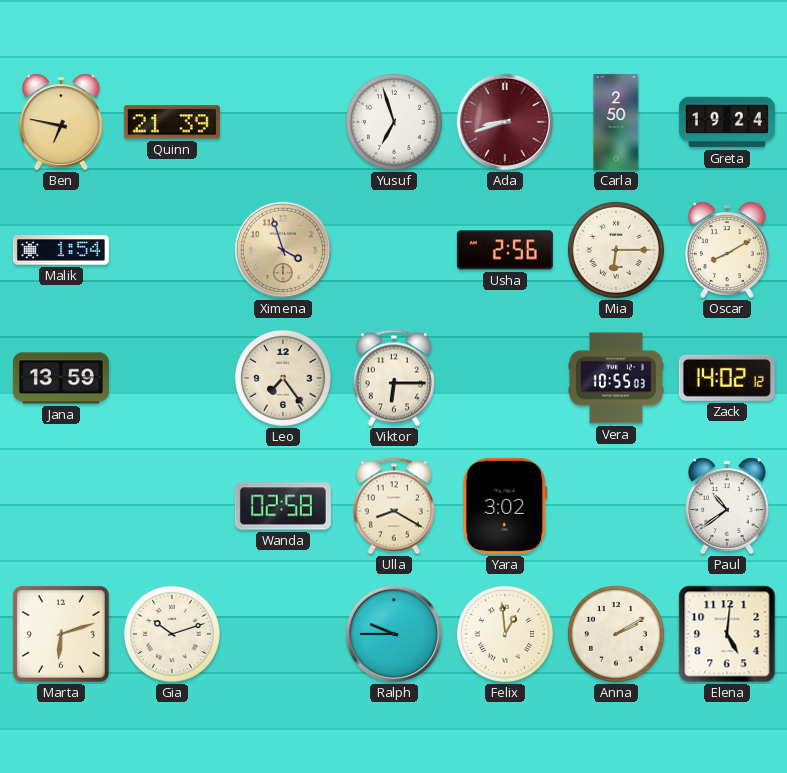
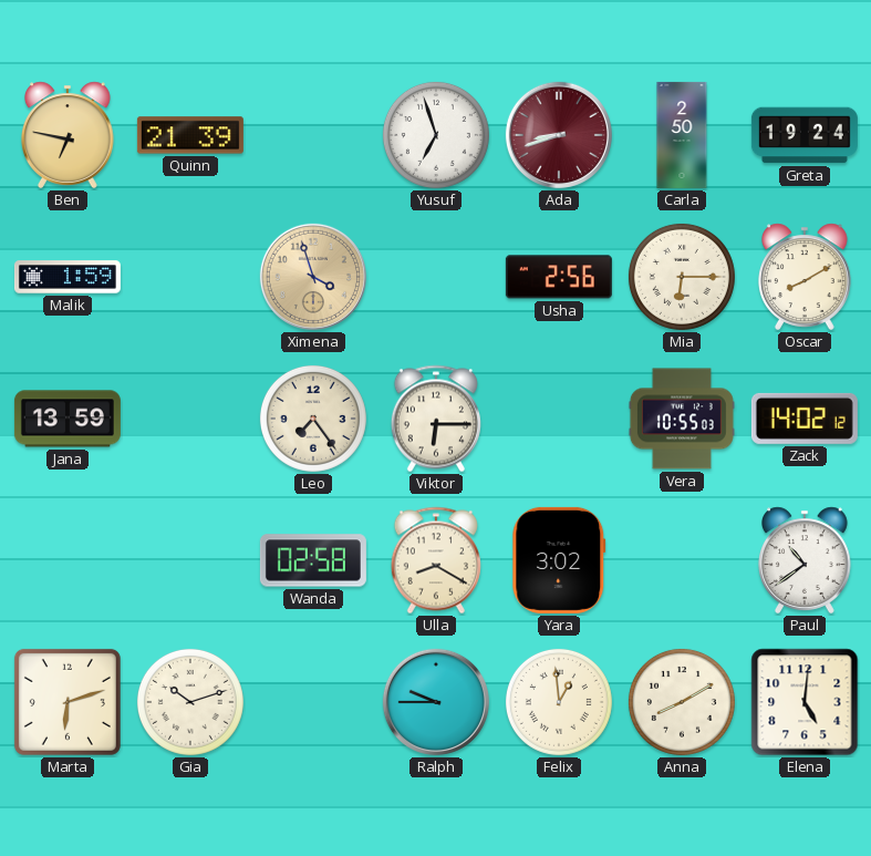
Malik: 1:54 -> 1:59
Anna: 2:10 -> 8:10
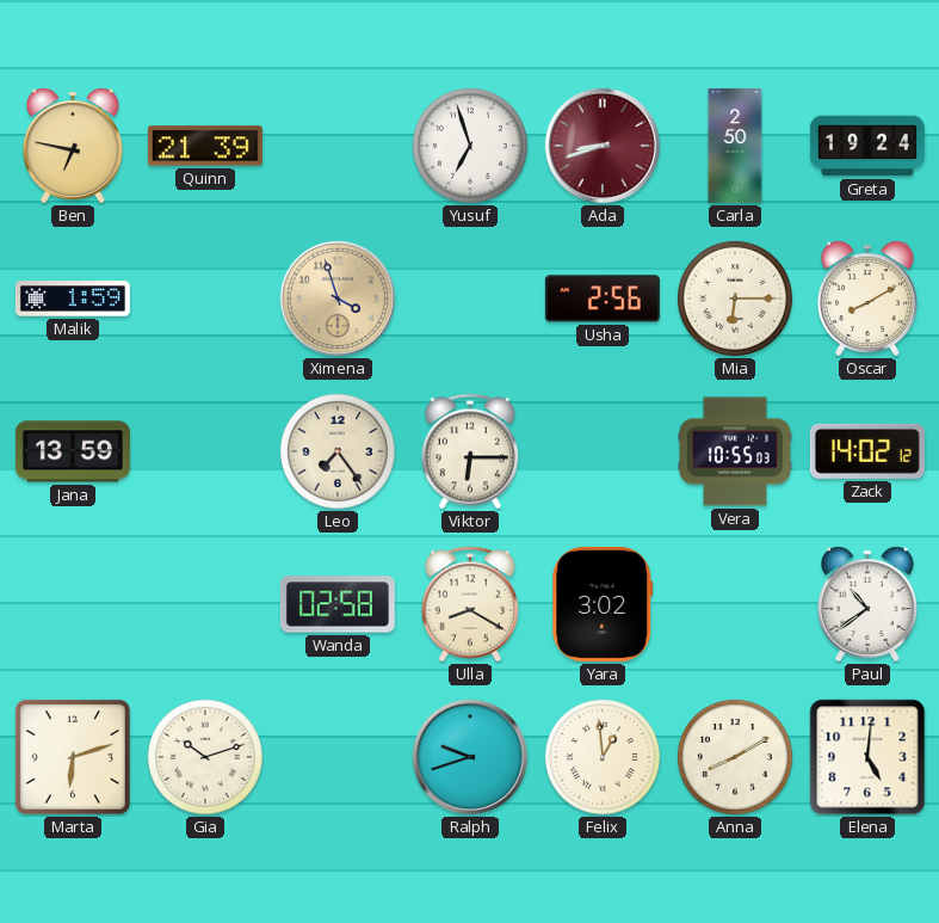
Ralph: 9:45 -> 9:42
